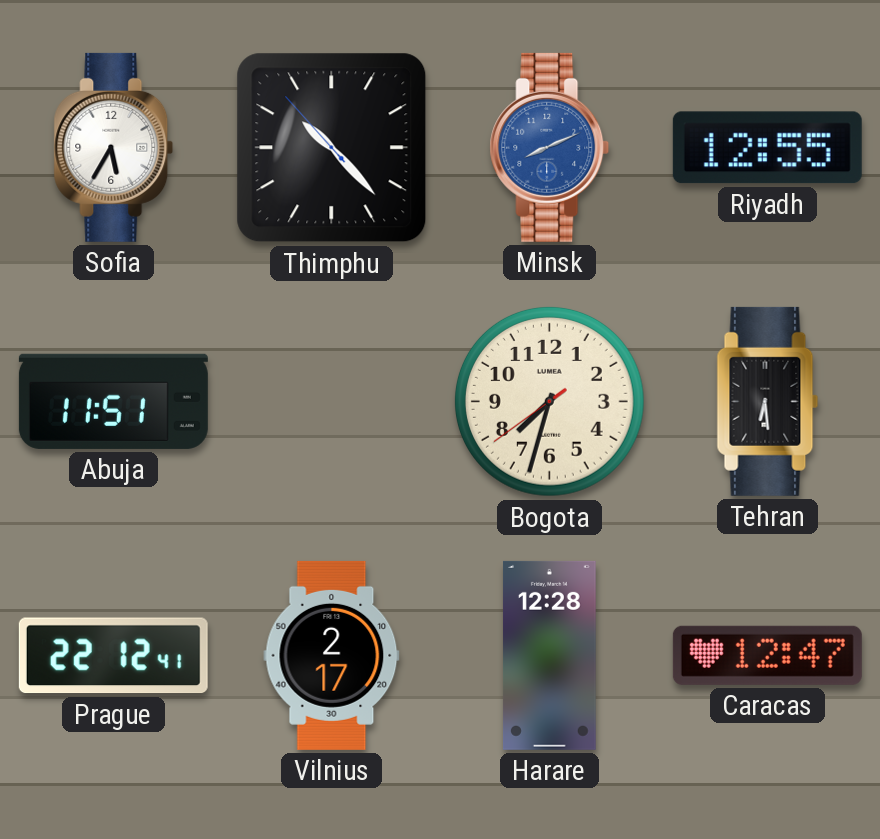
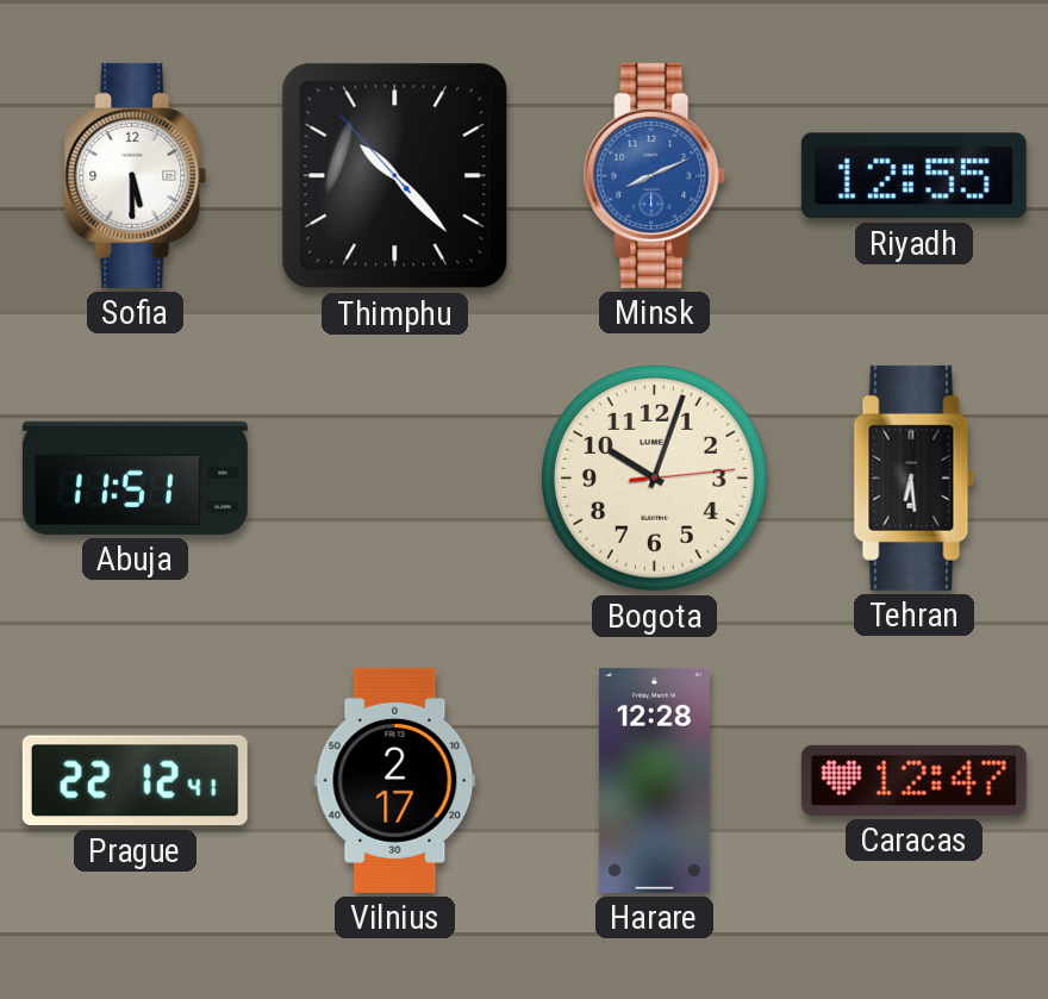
Sofia: 5:35 -> 5:30
Bogota: 7:32 -> 10:03
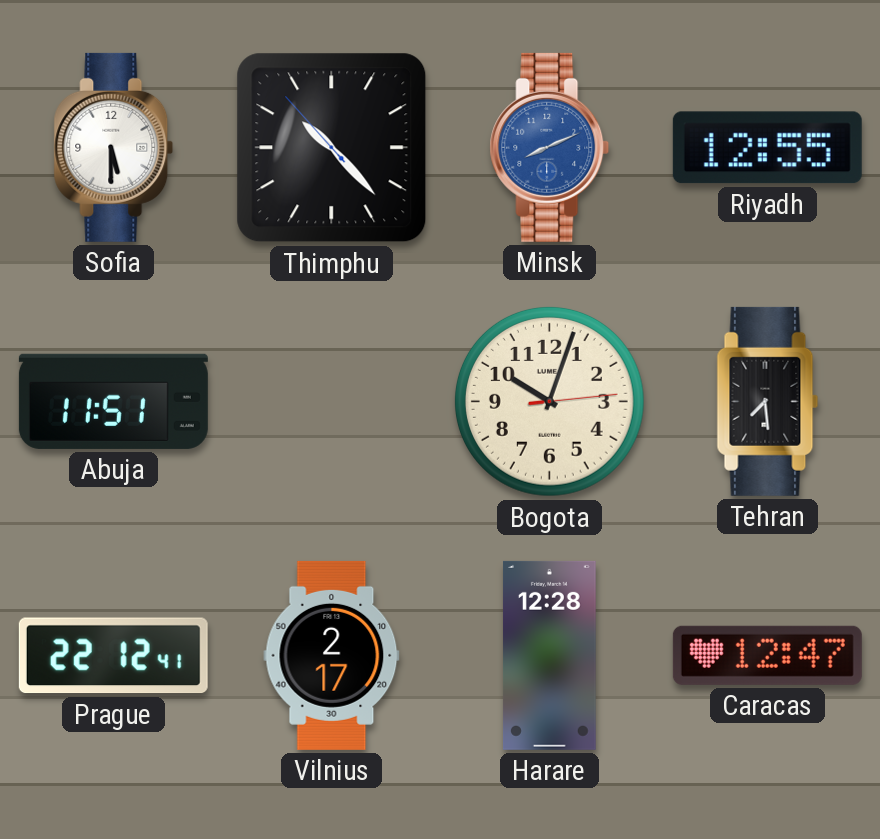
Tehran: 6:29 -> 7:29
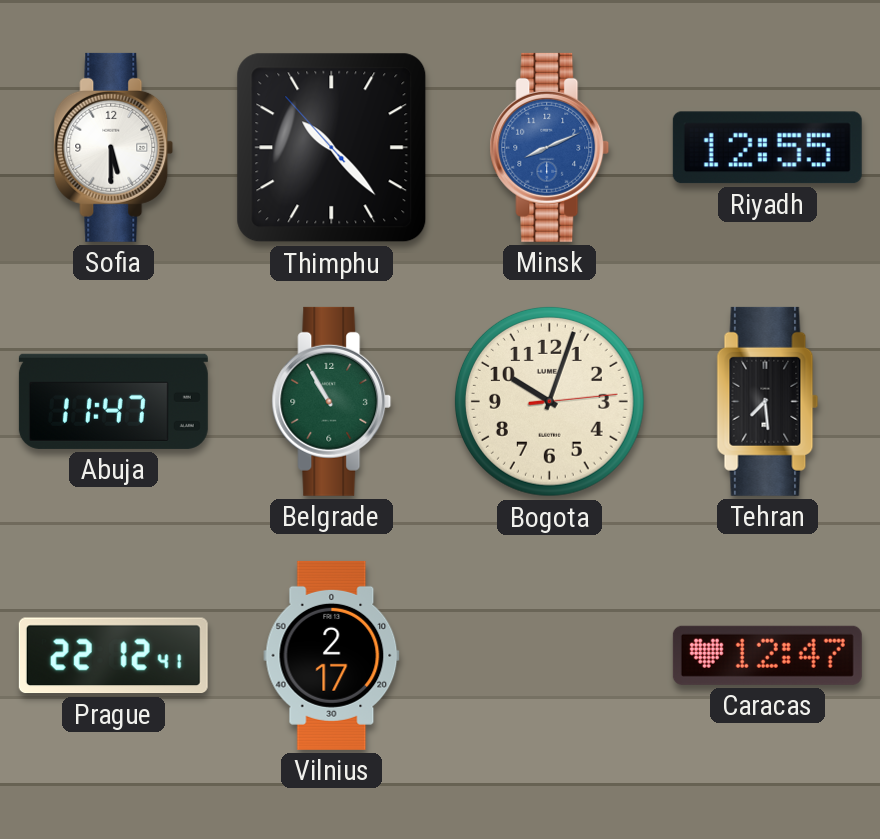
Abuja: 11:51 -> 11:47
Belgrade: none -> 10:55
Harare: 12:28 -> none
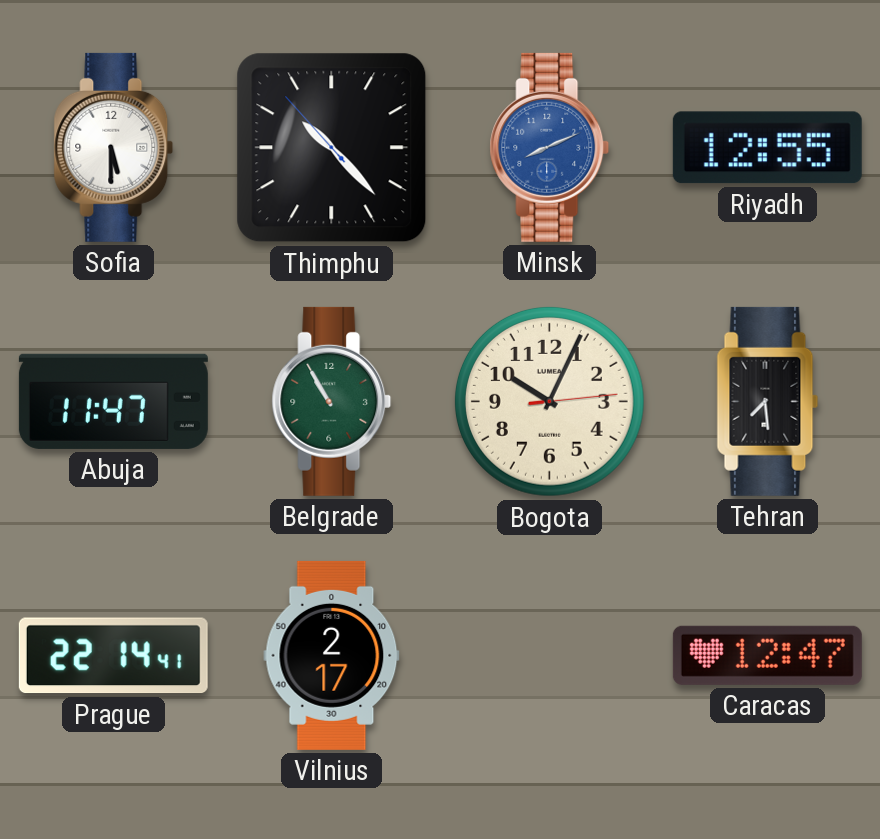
Bogota: 10:03 -> 10:04
Prague: 22:12 -> 22:14
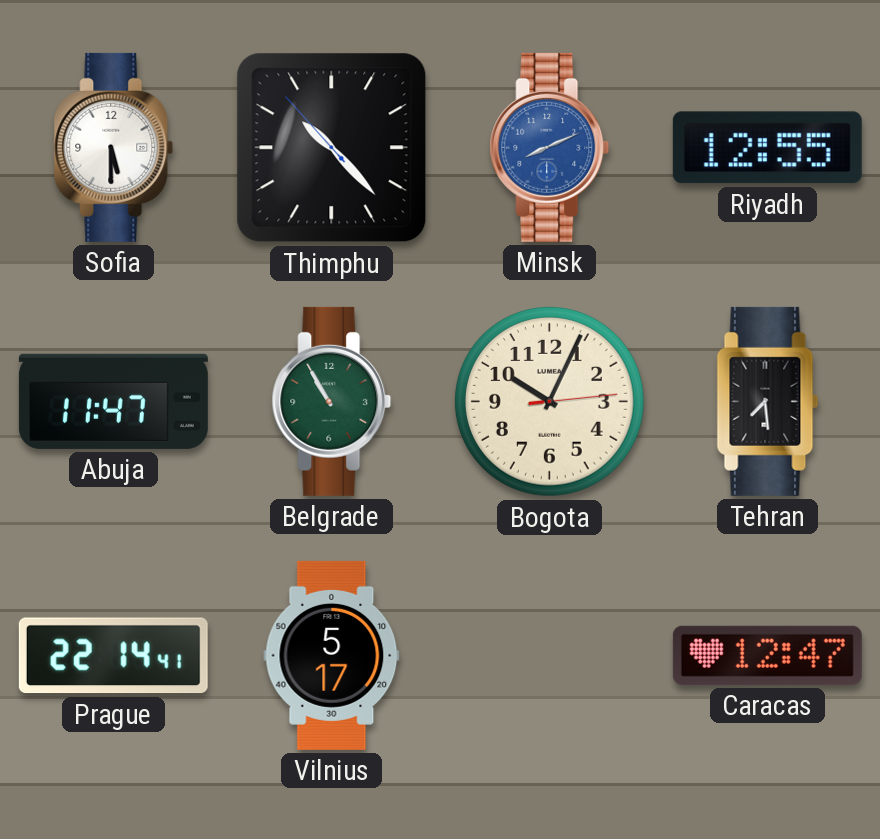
Vilnius: 2:17 -> 5:17
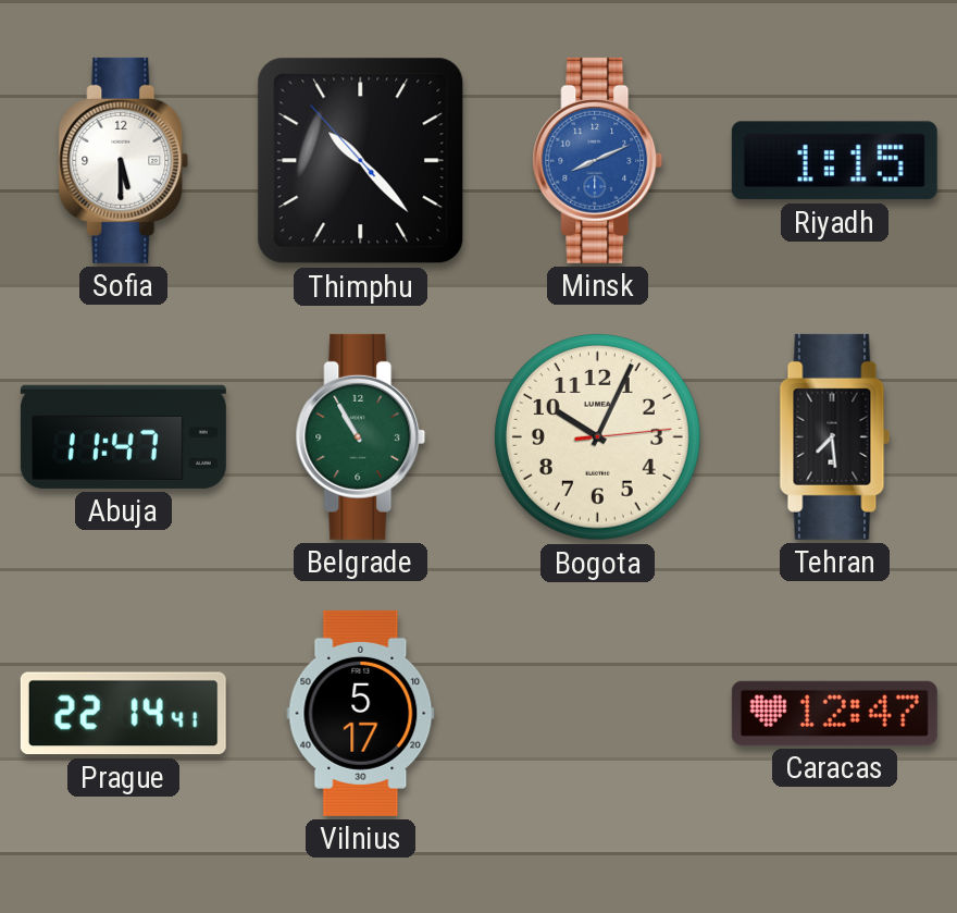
Riyadh: 12:55 -> 1:15
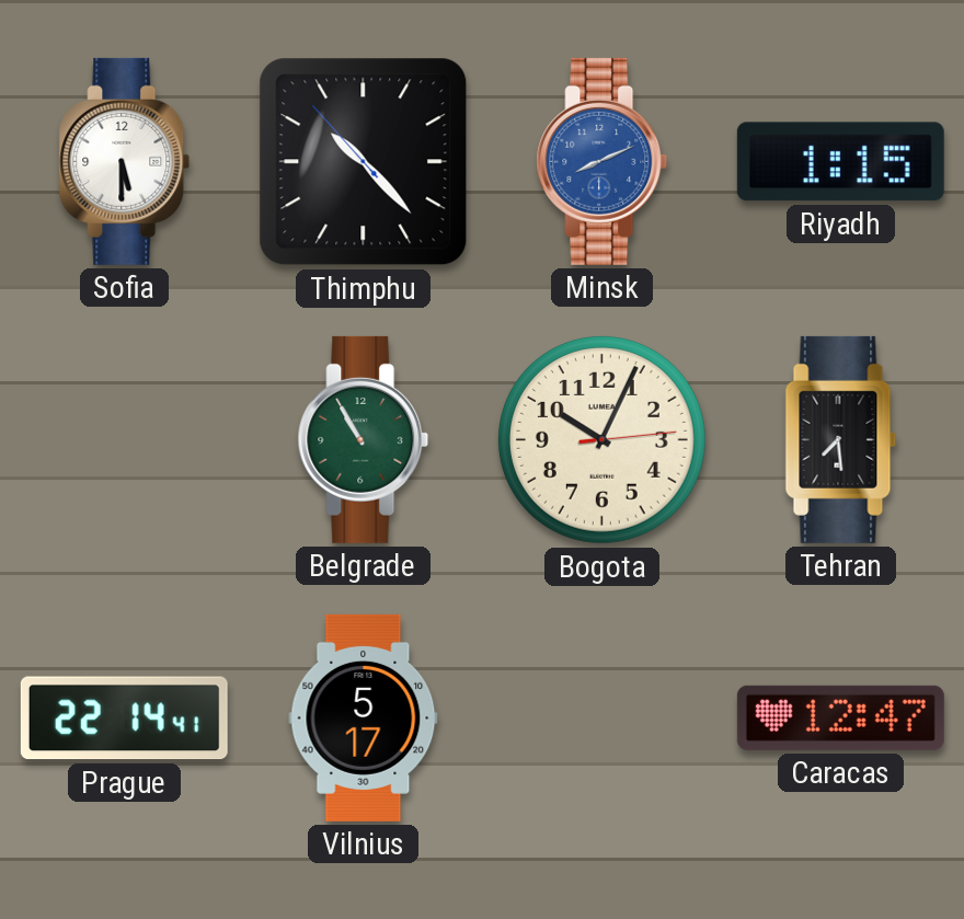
Abuja: 11:47 -> none
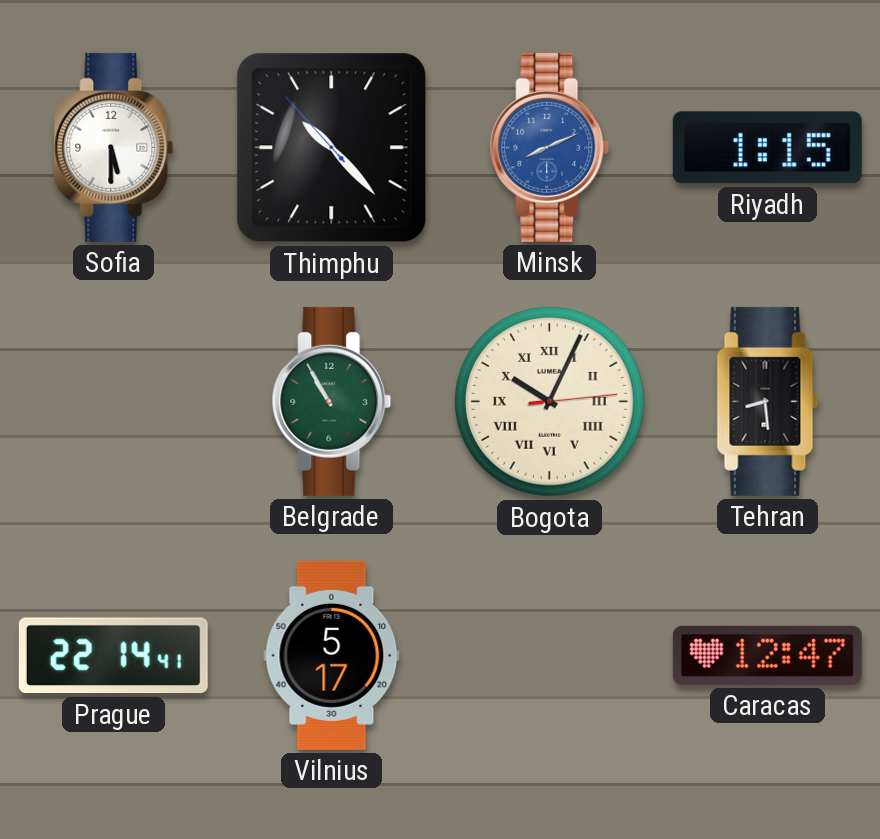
Bogota numerals: Arabic -> Roman
Tehran: 7:29 -> 8:29
